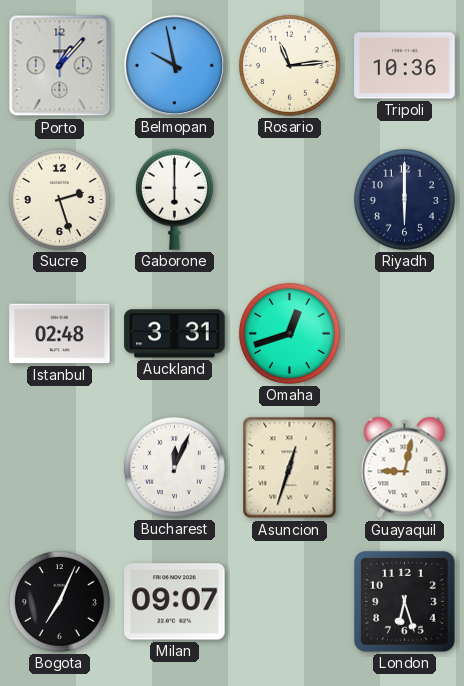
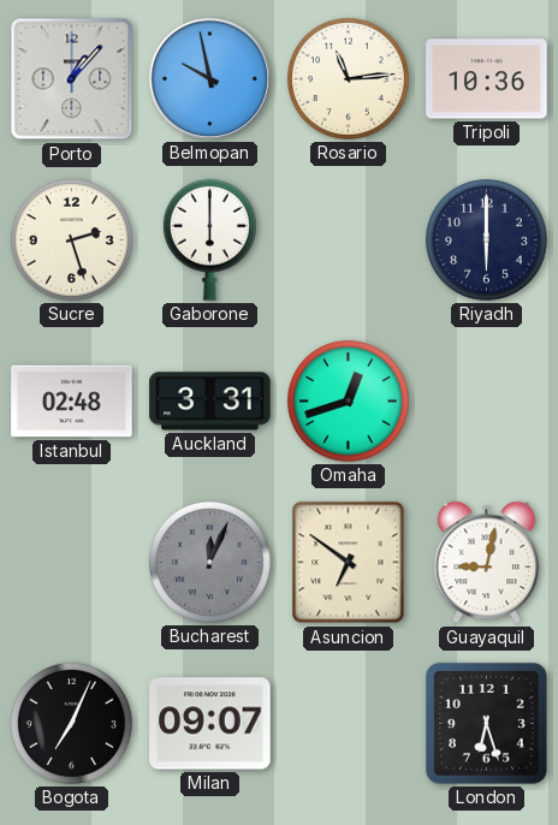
Bucharest dial: white -> grey
Asuncion: 12:33 -> 6:51
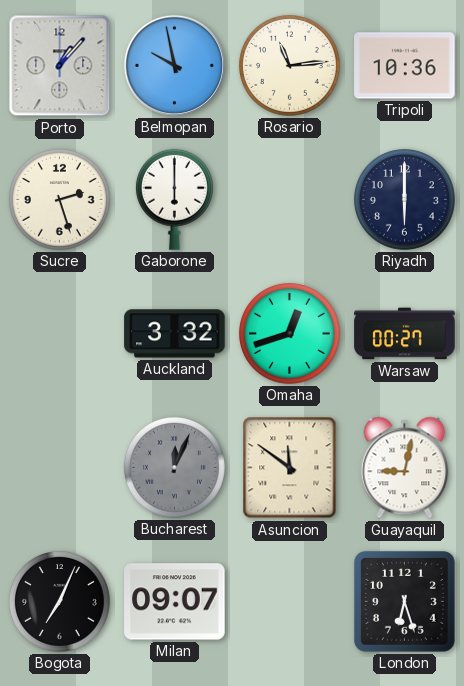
Istanbul: 02:48 -> none
Auckland: 3:31 -> 3:32
Warsaw: none -> 00:27
Asuncion: 6:51 -> 11:51
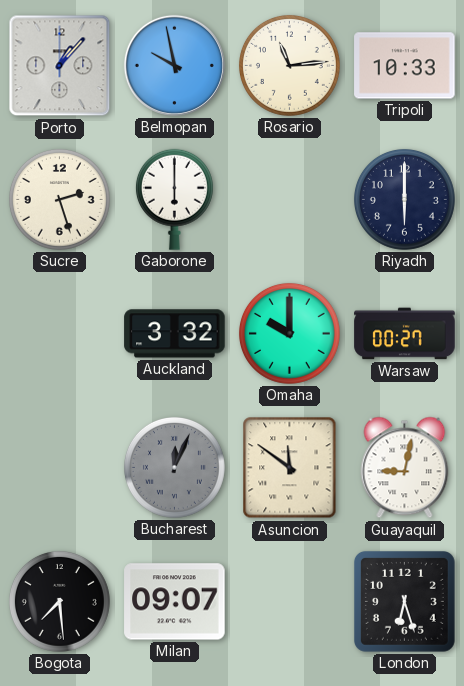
Tripoli: 10:36 -> 10:33
Omaha: 12:42 -> 10:00
Bogota: 7:04 -> 7:29
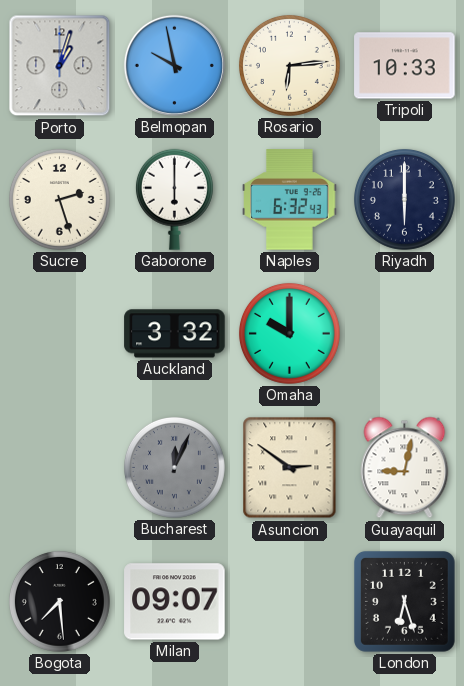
Porto: 1:07 -> 1:03
Rosario: 11:14 -> 6:14
Naples: none -> 6:32
Warsaw: 00:27 -> none
Asuncion: 11:51 -> 2:51
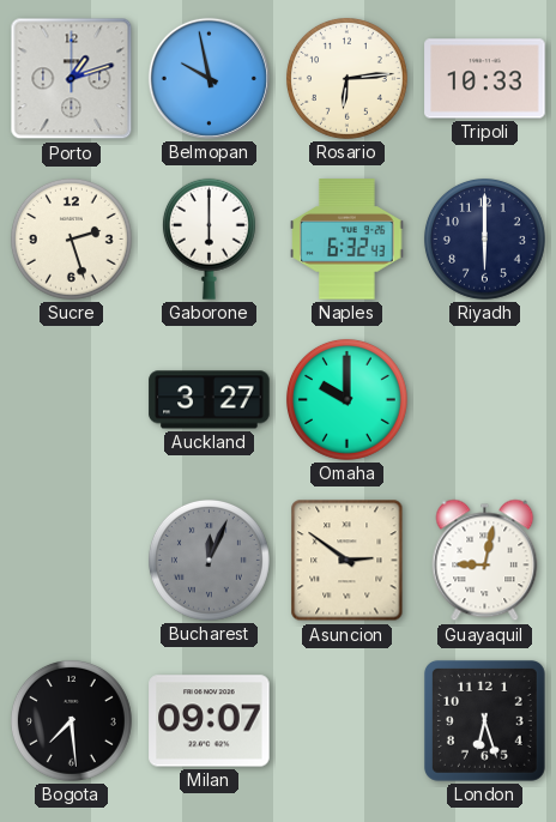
Porto: 1:03 -> 1:12
Auckland: 3:32 -> 3:27
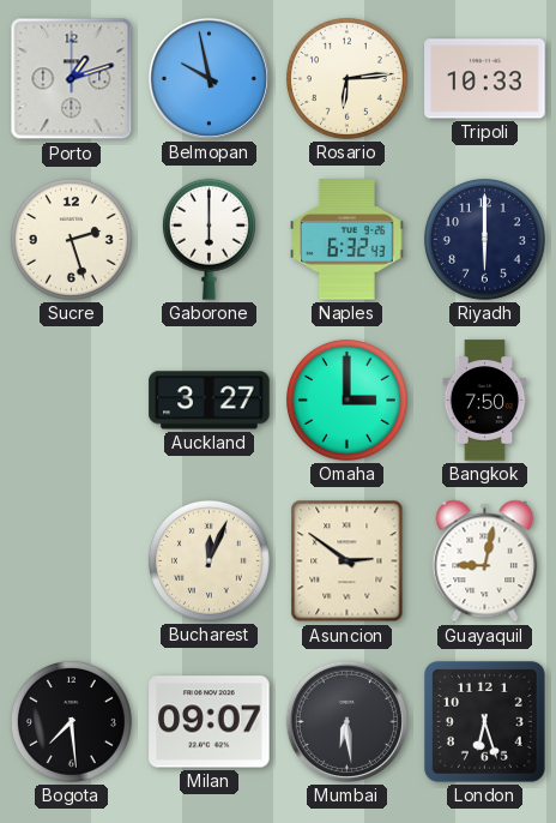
Omaha: 10:00 -> 3:00
Bangkok: none -> 7:50
Bucharest dial: grey -> cream
Mumbai: none -> 6:29
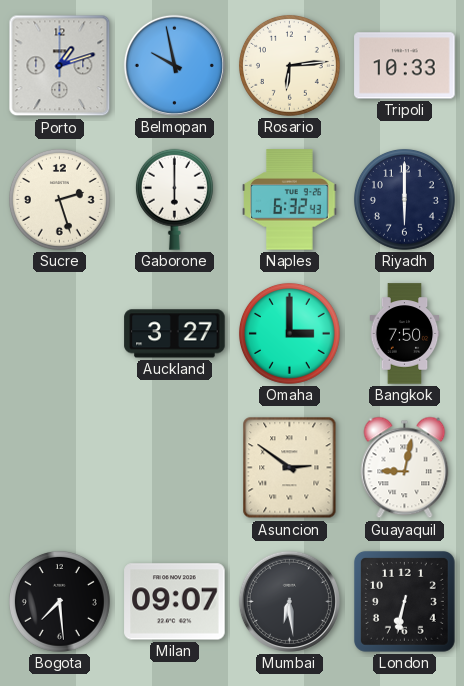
Bucharest: 12:04 -> none
London: 6:27 -> 6:32
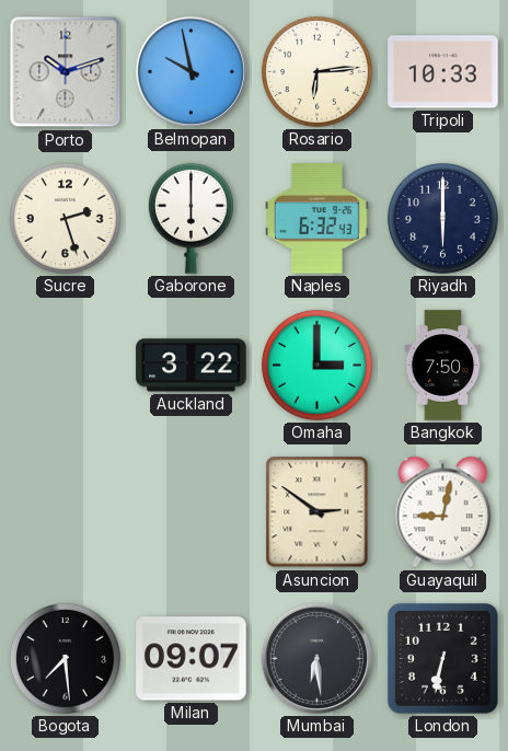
Porto: 1:12 -> 10:12
Auckland: 3:27 -> 3:22
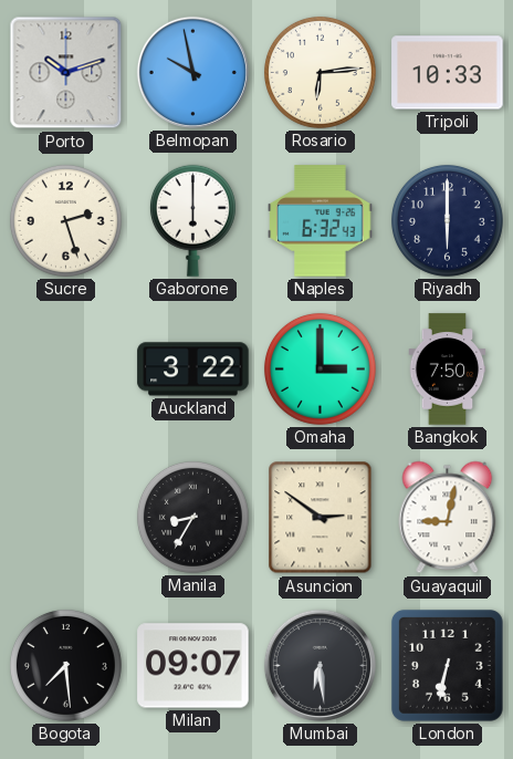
Manila: none -> 8:35
